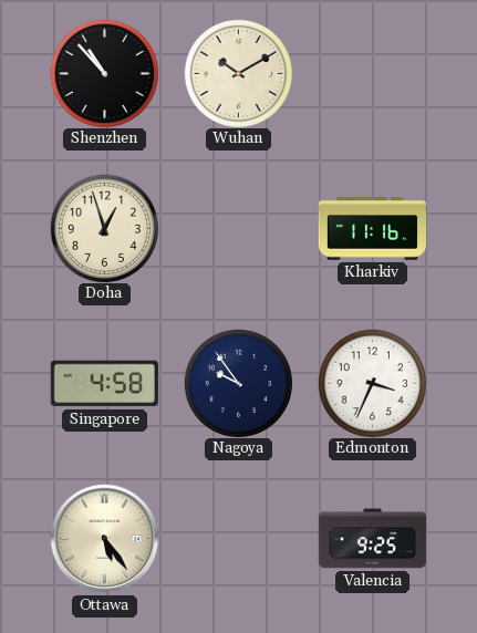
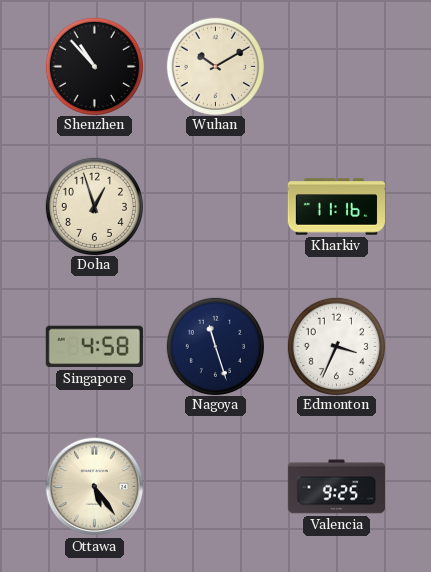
Nagoya: 9:54 -> 11:27
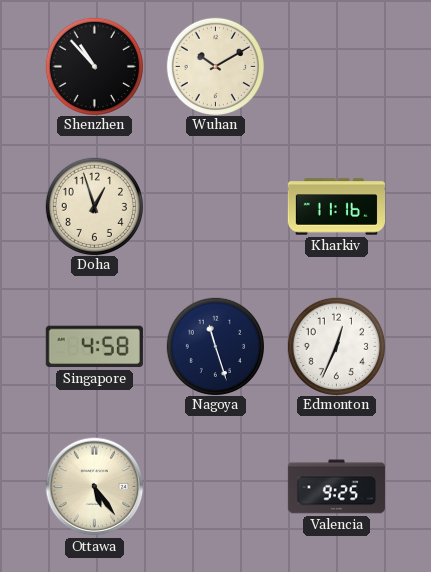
Edmonton: 3:34 -> 12:34
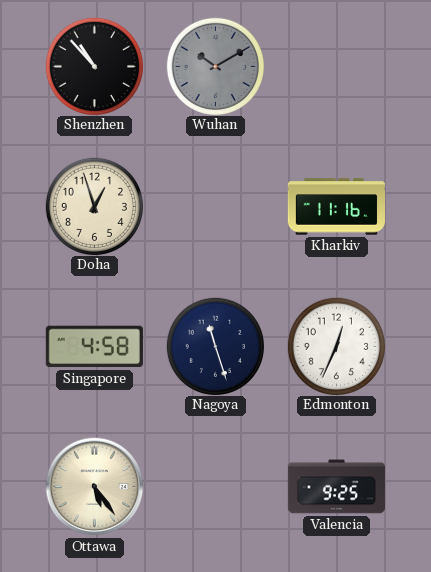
Wuhan dial: cream -> grey
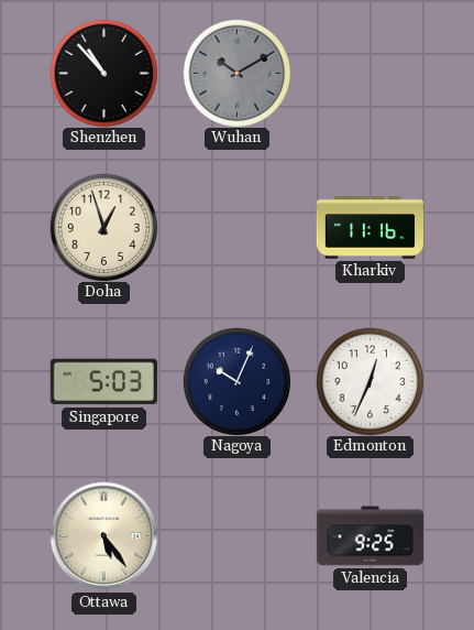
Singapore: 4:58 -> 5:03
Nagoya: 11:27 -> 10:04
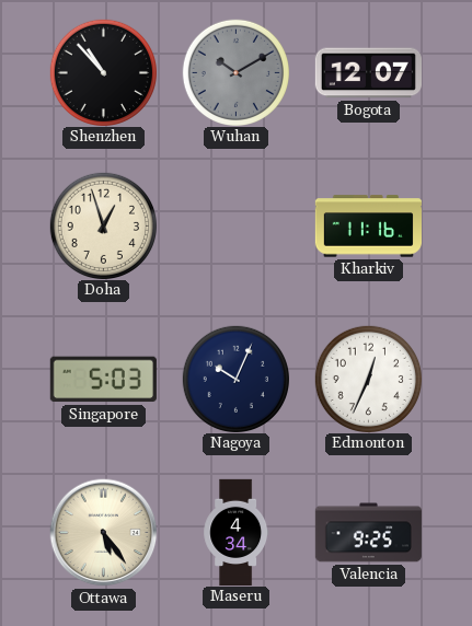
Bogota: none -> 12:07
Maseru: none -> 4:34
